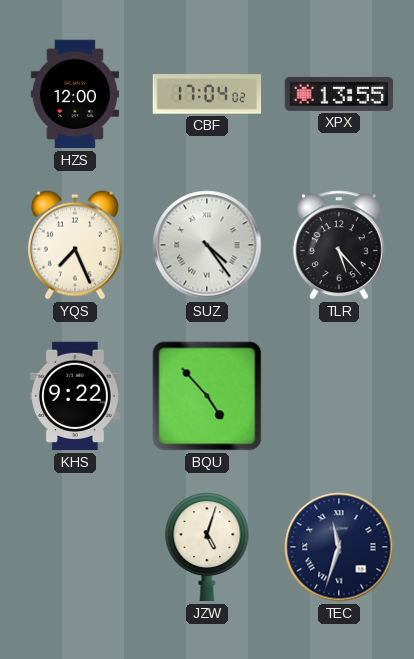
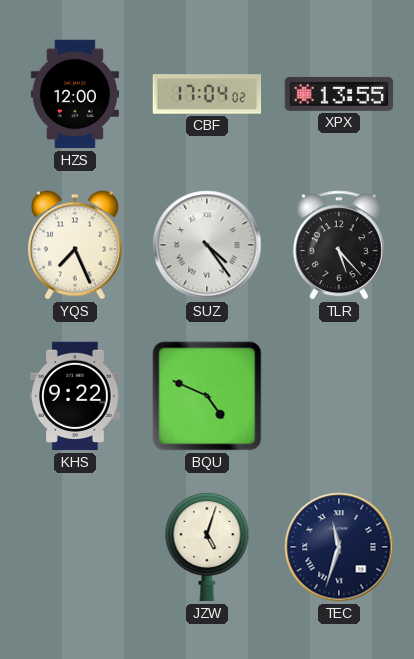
BQU: 4:53 -> 4:49
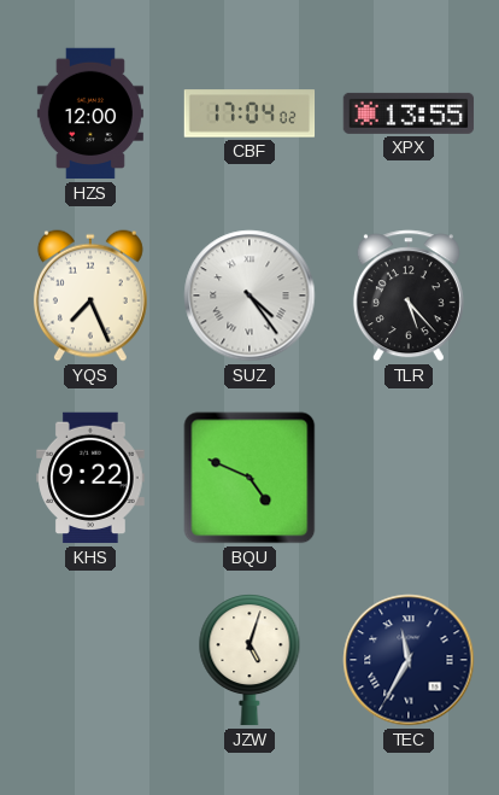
TEC: 11:33 -> 11:35
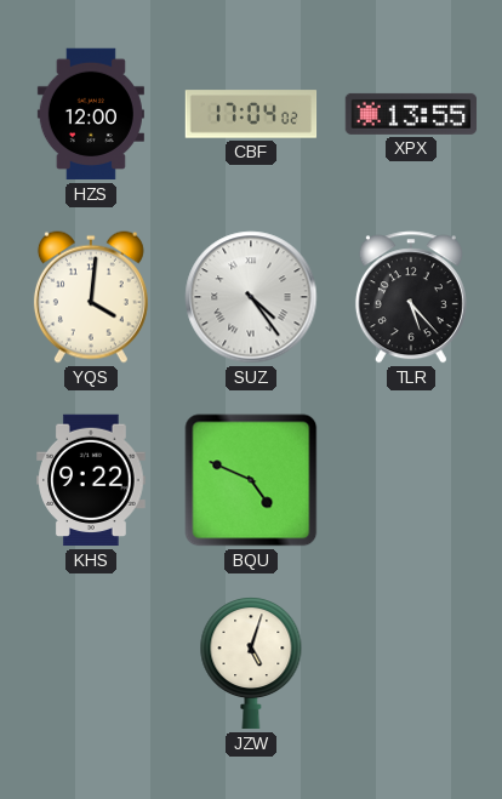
YQS: 7:26 -> 4:01
TEC: 11:35 -> none
